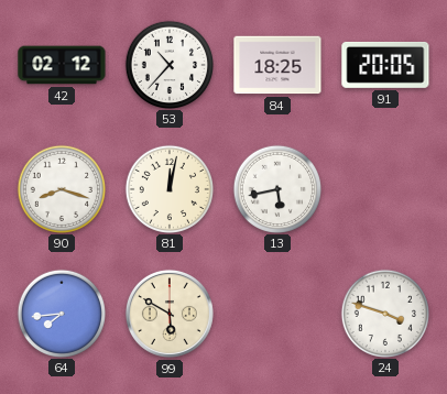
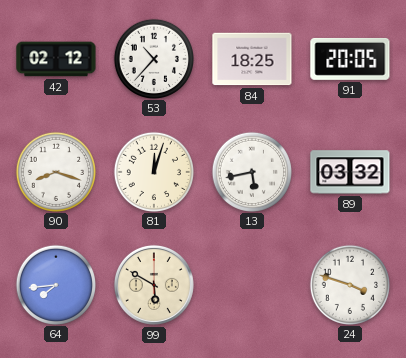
81: 12:02 -> 12:03
89: none -> 03:32
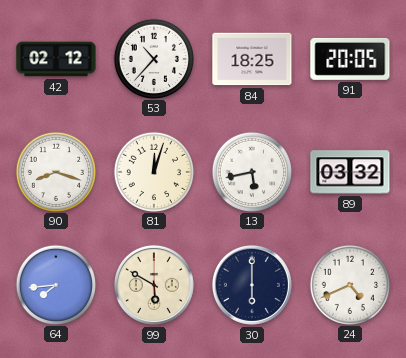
30: none -> 6:00
24: 3:48 -> 4:41
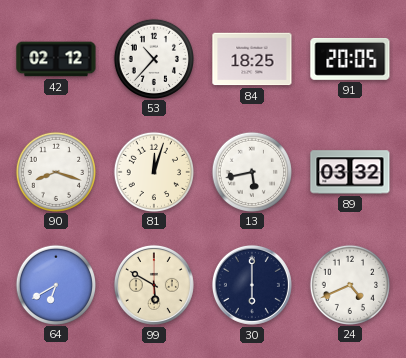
64: 7:44 -> 6:40
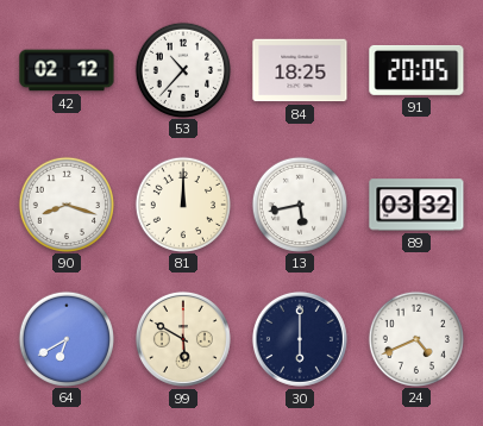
81: 12:03 -> 12:00
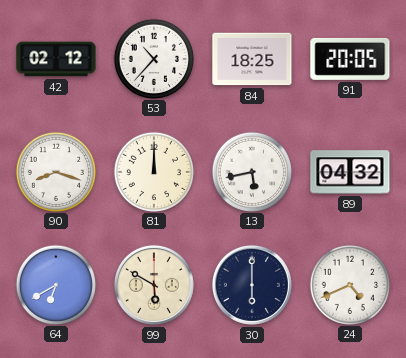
89: 03:32 -> 04:32
